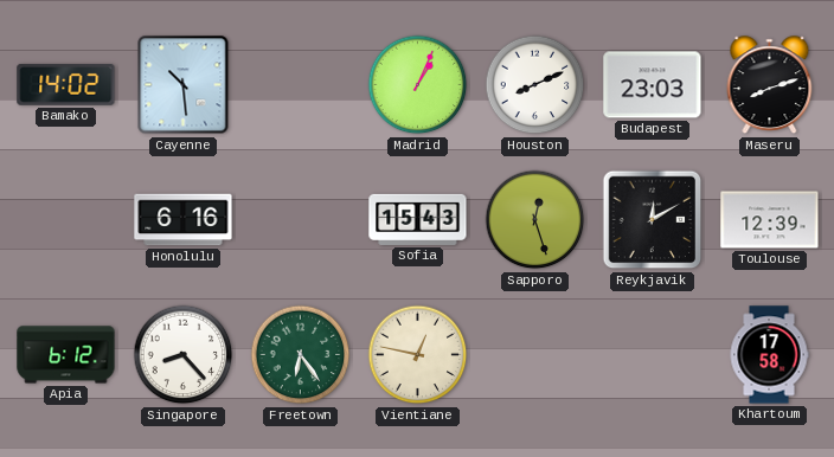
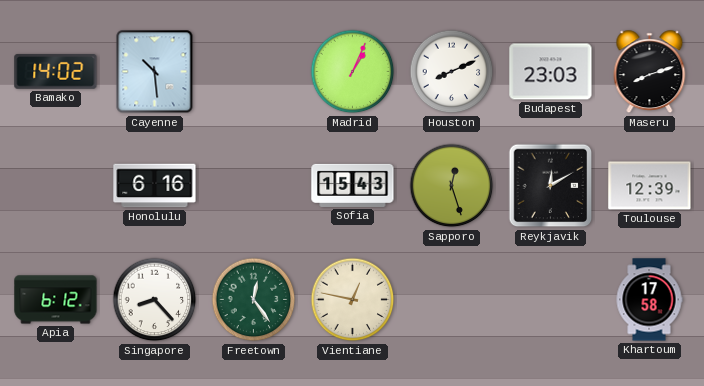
Freetown: 6:24 -> 12:24
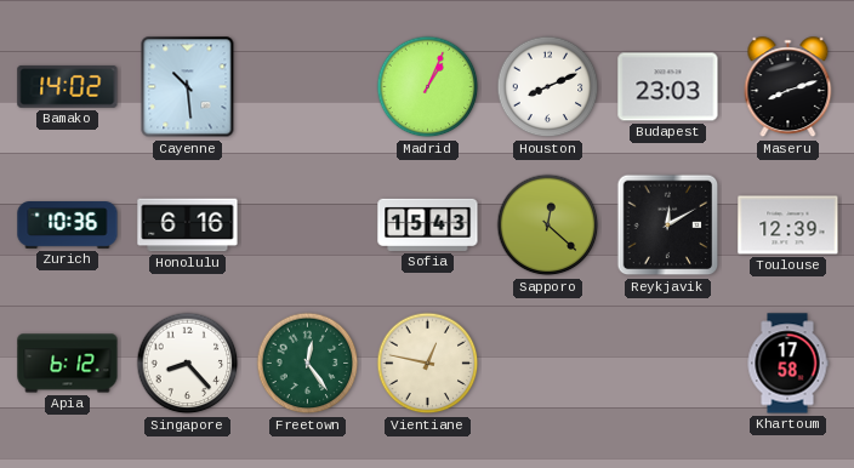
Zurich: none -> 10:36
Sapporo: 12:27 -> 12:22
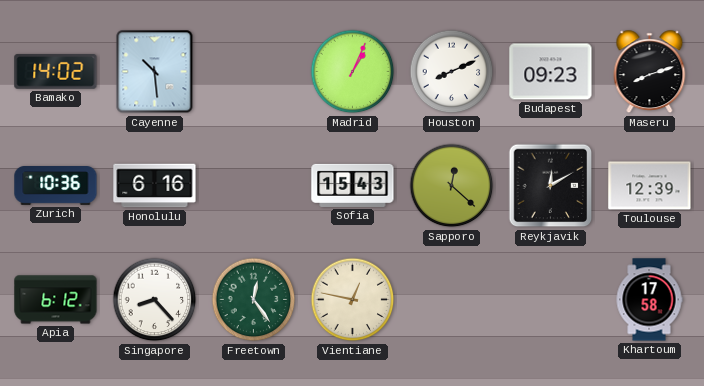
Budapest: 23:03 -> 09:23
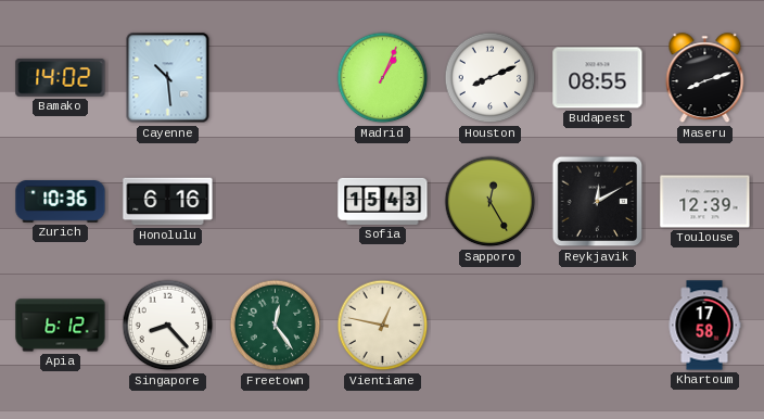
Budapest: 09:23 -> 08:55
Sapporo: 12:22 -> 12:25
